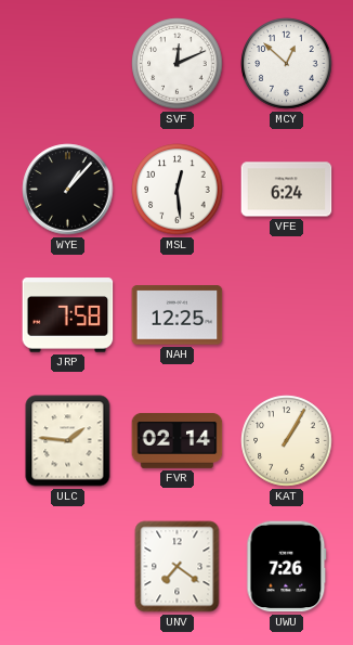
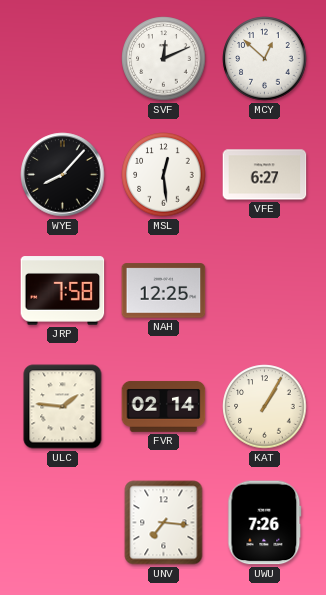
WYE: 1:07 -> 8:07
VFE: 6:24 -> 6:27
UNV: 7:21 -> 7:16
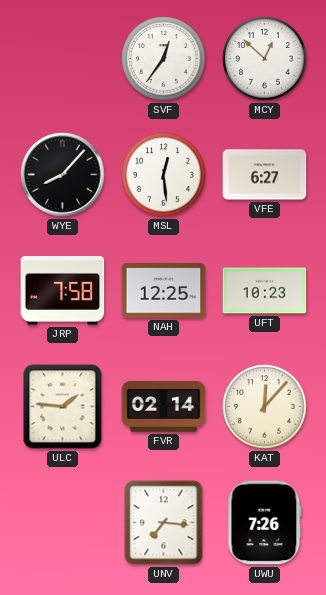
SVF: 12:11 -> 12:36
UFT: none -> 10:23
KAT: 1:05 -> 12:07
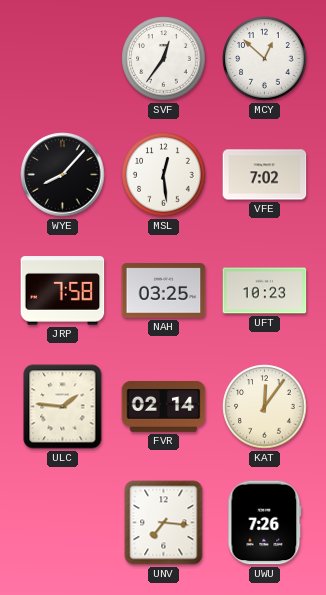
VFE: 6:27 -> 7:02
NAH: 12:25 -> 03:25
KAT: 12:07 -> 12:06
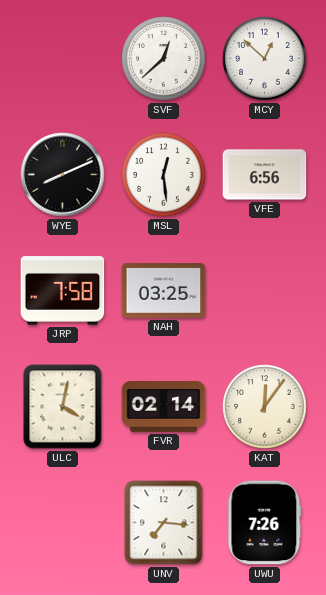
SVF: 12:36 -> 12:38
WYE: 8:07 -> 8:11
VFE: 7:02 -> 6:56
UFT: 10:23 -> none
ULC: 1:46 -> 4:02
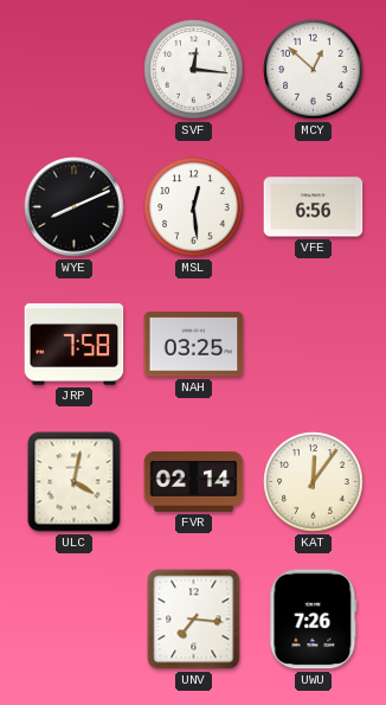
SVF: 12:38 -> 12:16
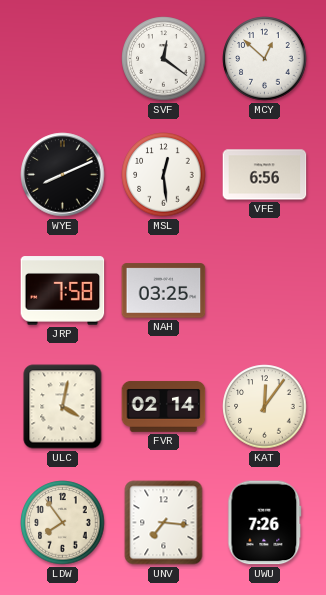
SVF: 12:16 -> 12:21
LDW: none -> 7:54
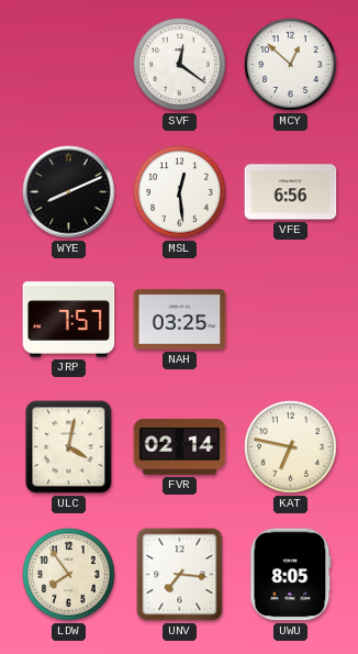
JRP: 7:58 -> 7:57
KAT: 12:06 -> 6:47
UWU: 7:26 -> 8:05
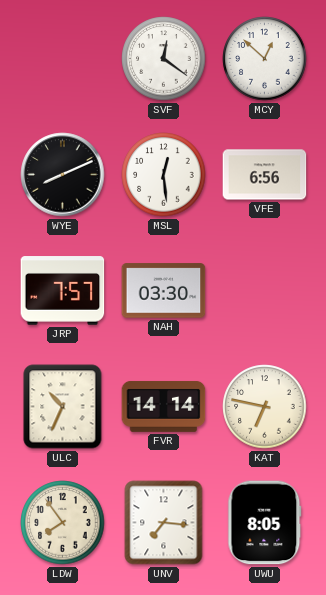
NAH: 03:25 -> 03:30
ULC: 4:02 -> 10:34
FVR: 02:14 -> 14:14
